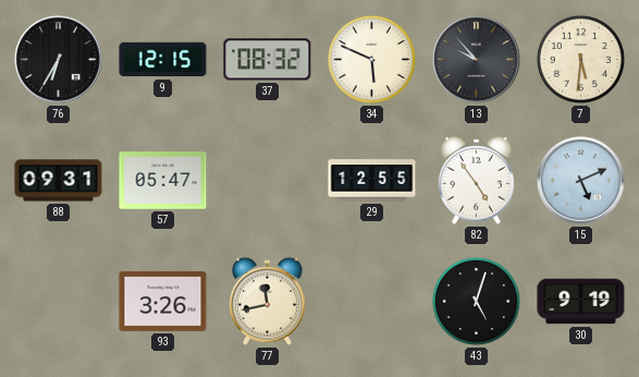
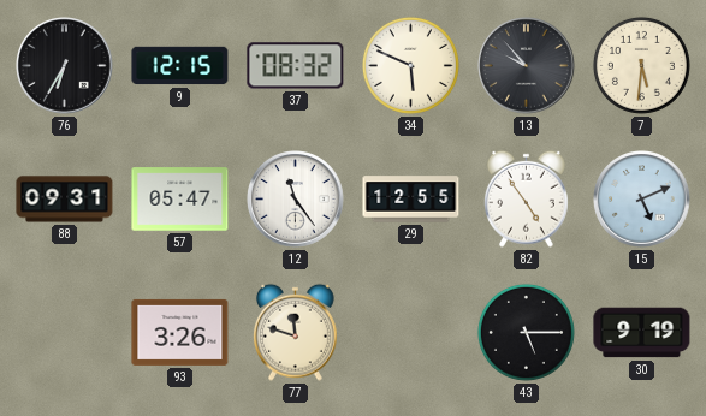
12: none -> 11:24
77: 11:43 -> 11:48
43: 5:03 -> 5:15
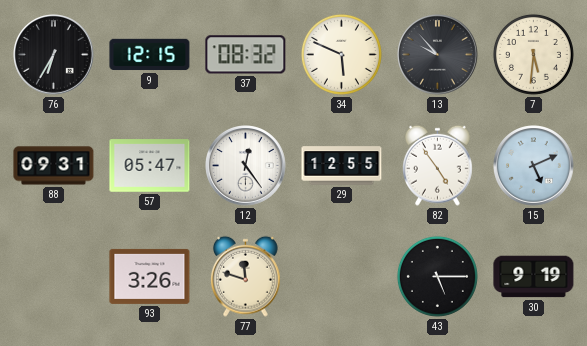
12: 11:24 -> 12:24
